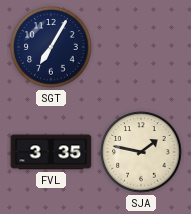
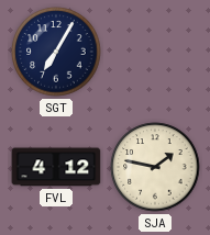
FVL: 3:35 -> 4:12
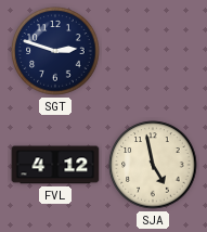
SGT: 7:05 -> 2:48
SJA: 1:47 -> 4:58
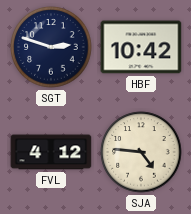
HBF: none -> 10:42
SJA: 4:58 -> 4:46
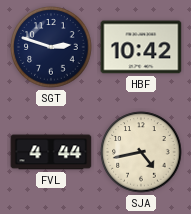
FVL: 4:12 -> 4:44
SJA: 4:46 -> 4:43
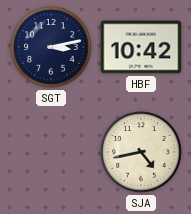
SGT: 2:48 -> 3:13
FVL: 4:44 -> none
